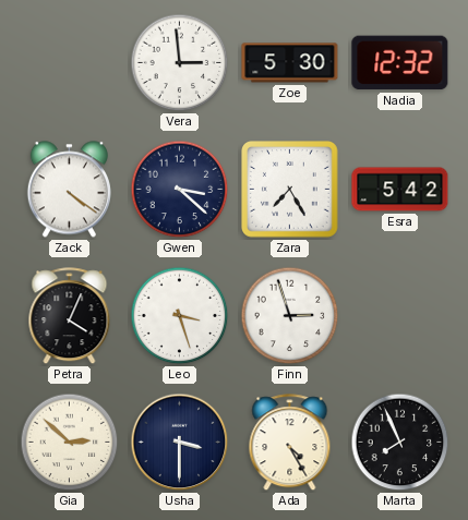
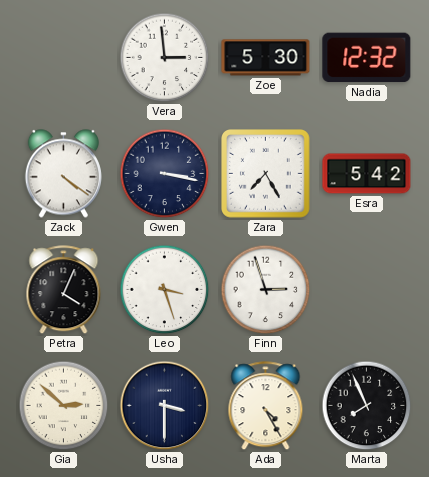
Gwen: 3:22 -> 3:17
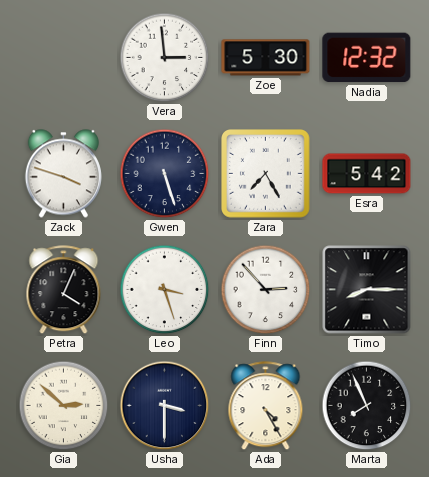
Zack: 4:21 -> 3:48
Gwen: 3:17 -> 5:27
Finn: 2:57 -> 2:53
Timo: none -> 8:15
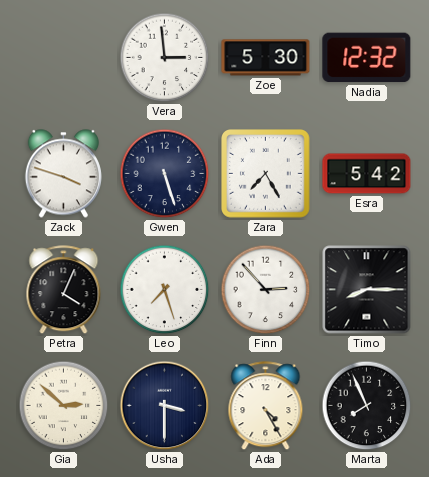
Leo: 3:27 -> 7:27
